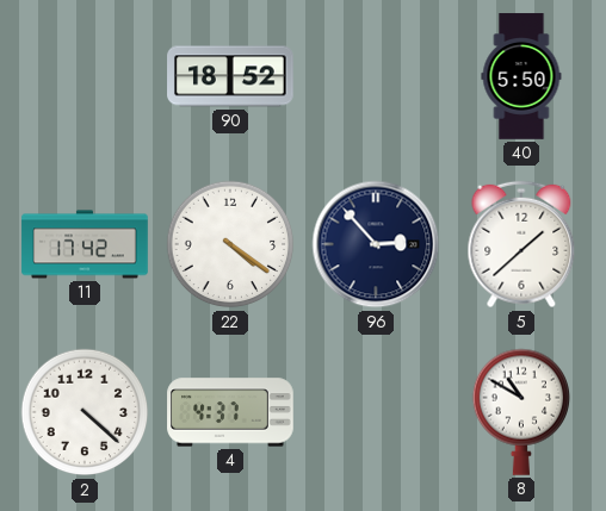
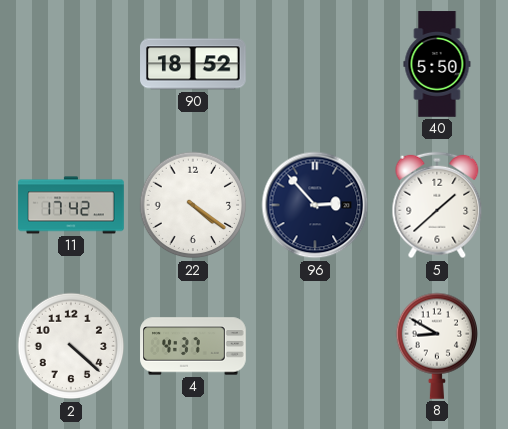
8: 10:50 -> 8:50
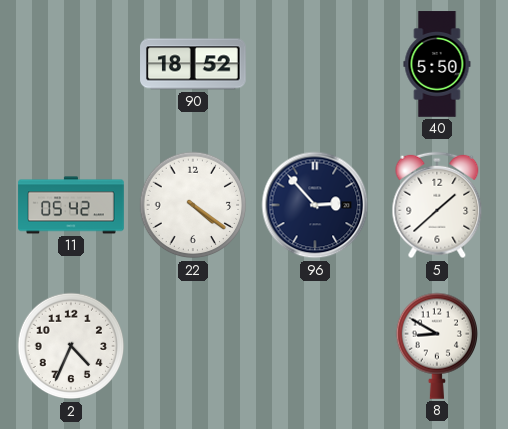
11: 17:42 -> 05:42
2: 4:22 -> 4:34
4: 4:37 -> none
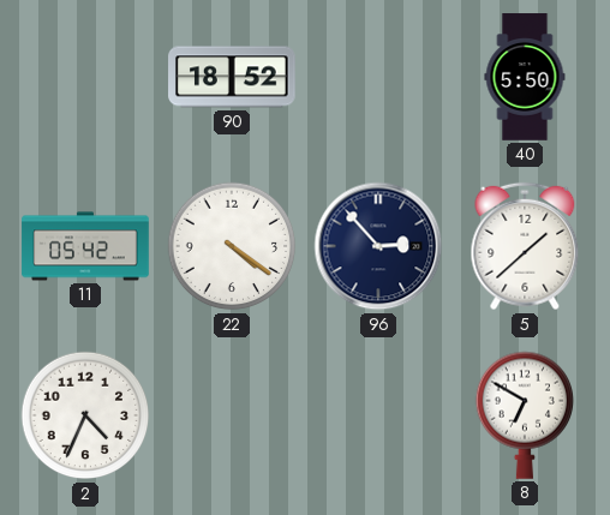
8: 8:50 -> 6:50
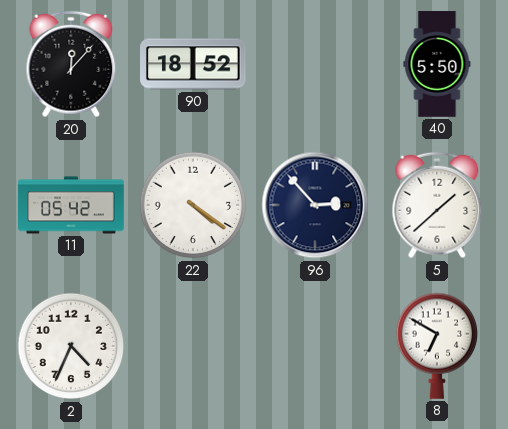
20: none -> 12:07
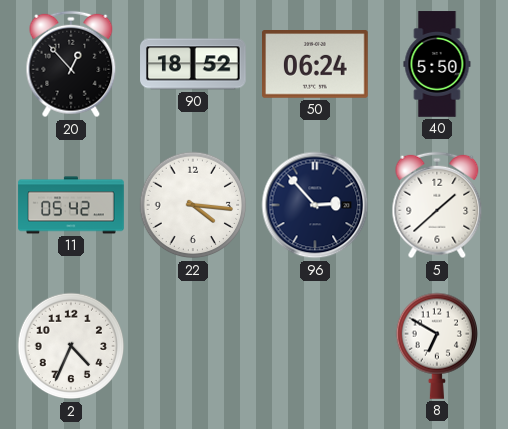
20: 12:07 -> 12:53
50: none -> 06:24
22: 4:21 -> 4:16
